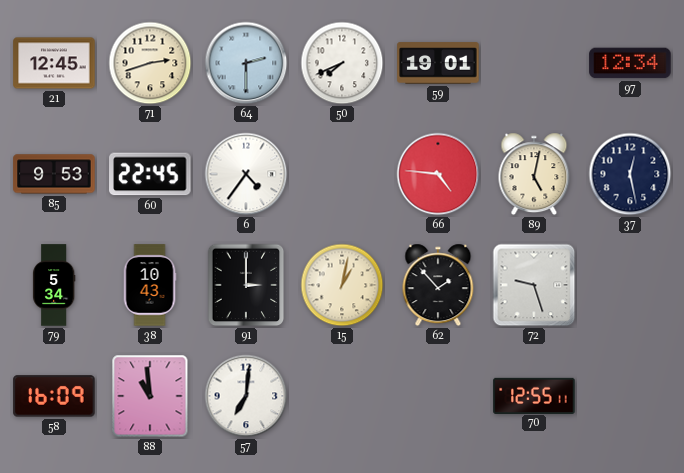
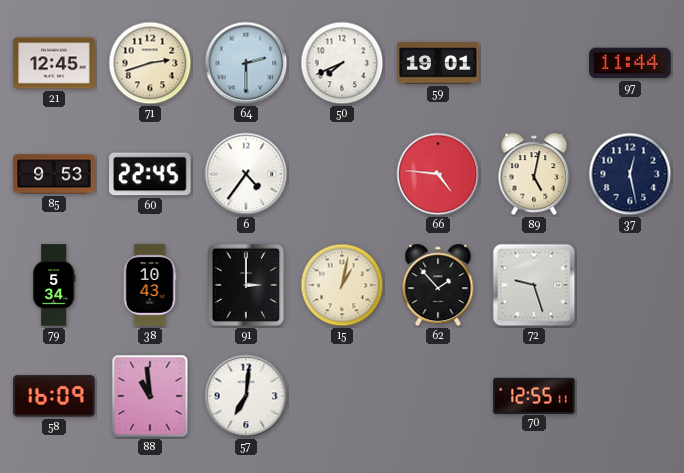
97: 12:34 -> 11:44
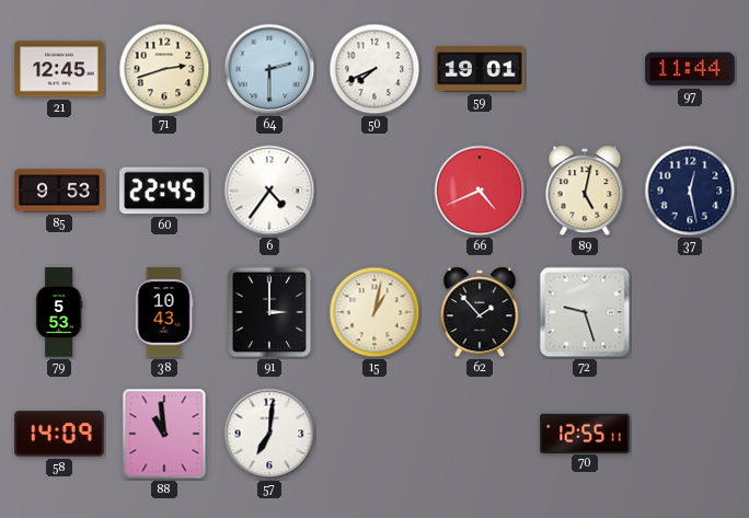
66: 4:46 -> 4:41
79: 5:34 -> 5:53
58: 16:09 -> 14:09
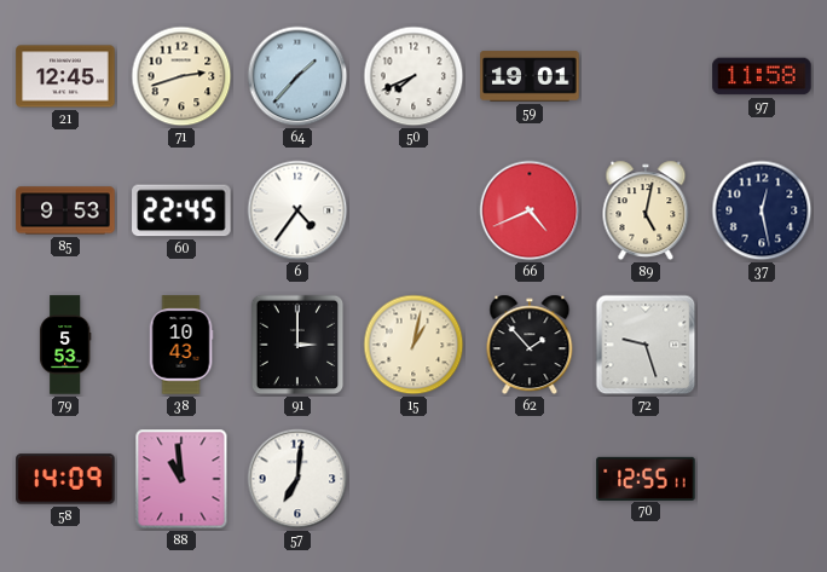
64: 2:30 -> 1:37
97: 11:44 -> 11:58
